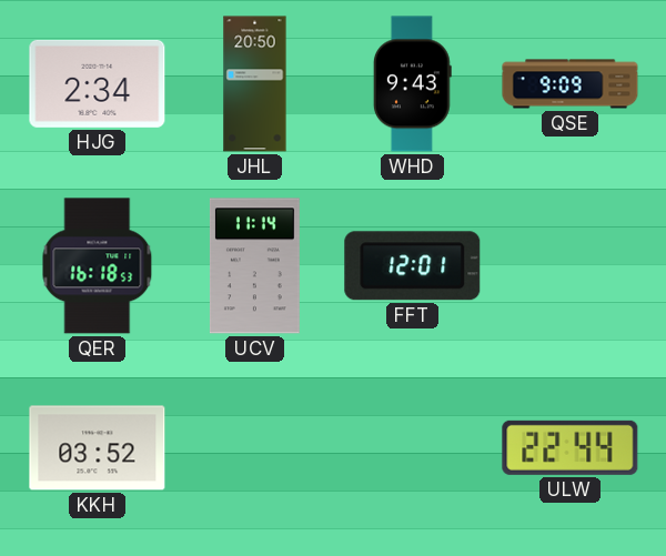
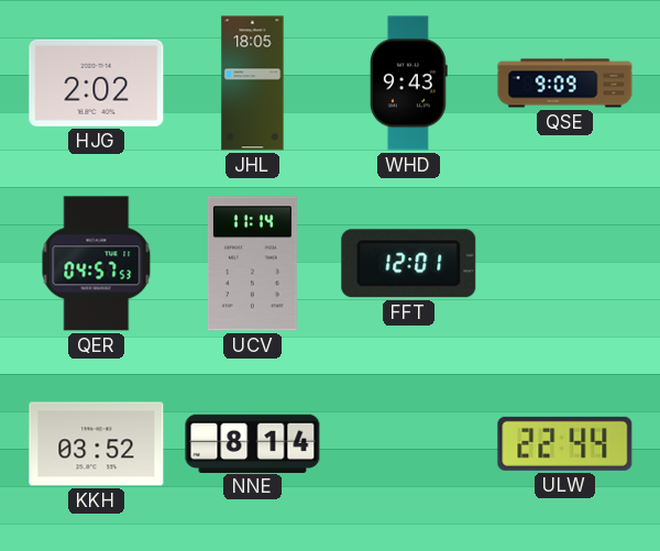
HJG: 2:34 -> 2:02
JHL: 20:50 -> 18:05
QER: 16:18 -> 04:57
NNE: none -> 8:14
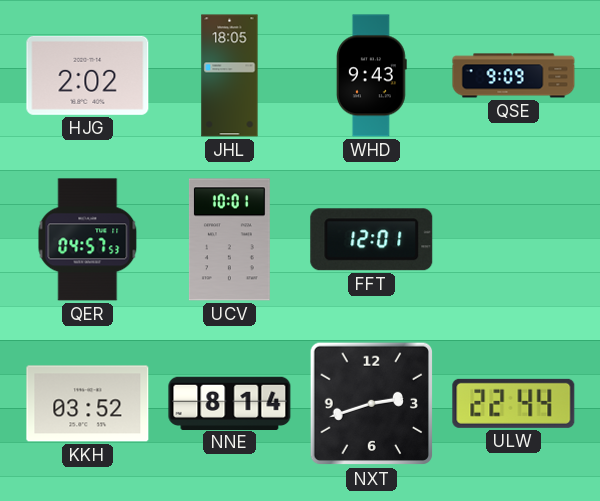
UCV: 11:14 -> 10:01
NXT: none -> 2:42
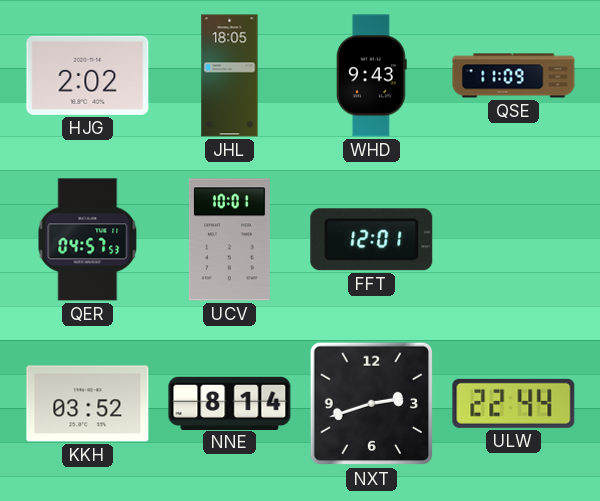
QSE: 9:09 -> 11:09
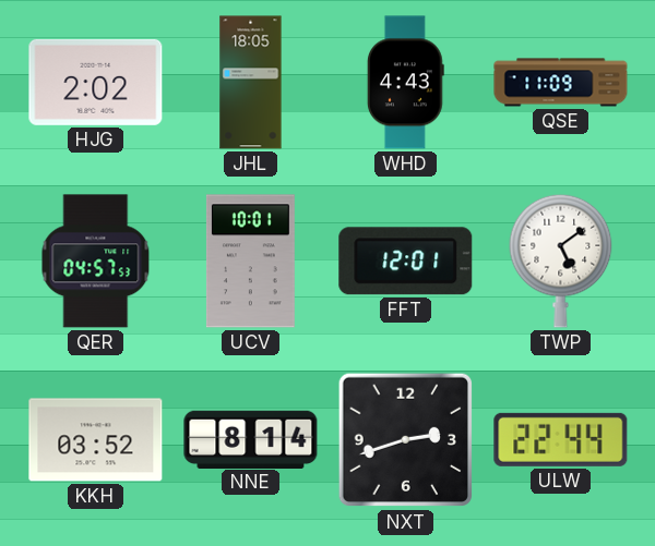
WHD: 9:43 -> 4:43
TWP: none -> 5:09
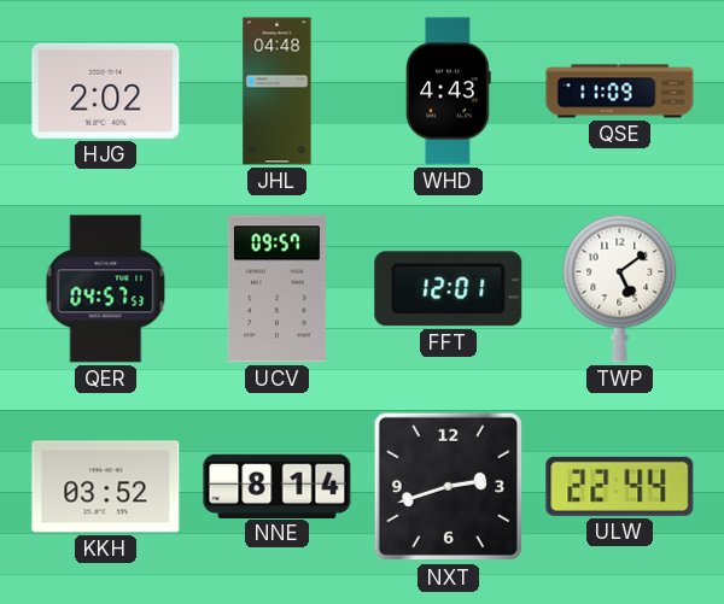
JHL: 18:05 -> 04:48
UCV: 10:01 -> 09:57
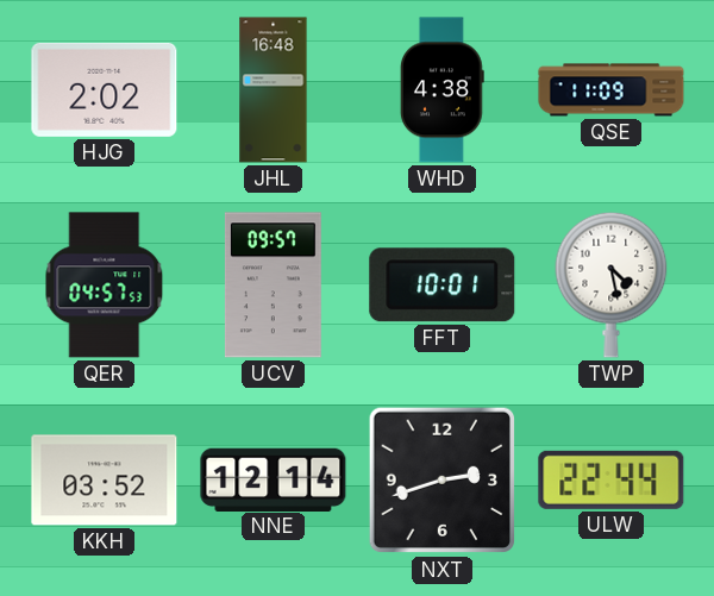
JHL: 04:48 -> 16:48
WHD: 4:43 -> 4:38
FFT: 12:01 -> 10:01
TWP: 5:09 -> 4:28
NNE: 8:14 -> 12:14
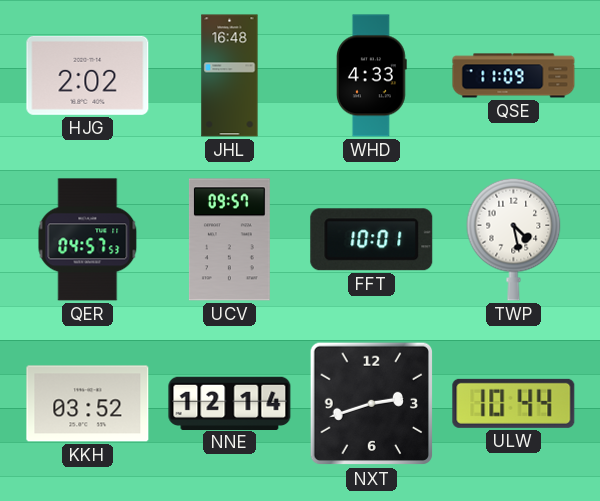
WHD: 4:38 -> 4:33
ULW: 22:44 -> 10:44
